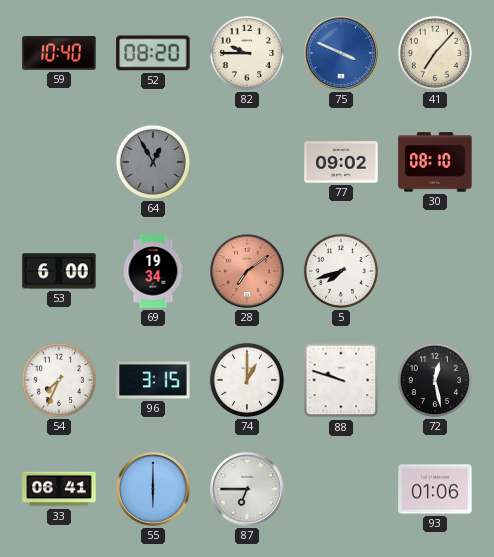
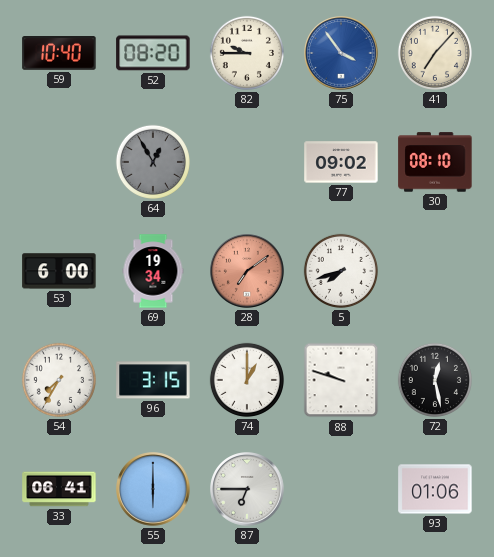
75: 3:49 -> 3:54
54: 7:34 -> 7:35
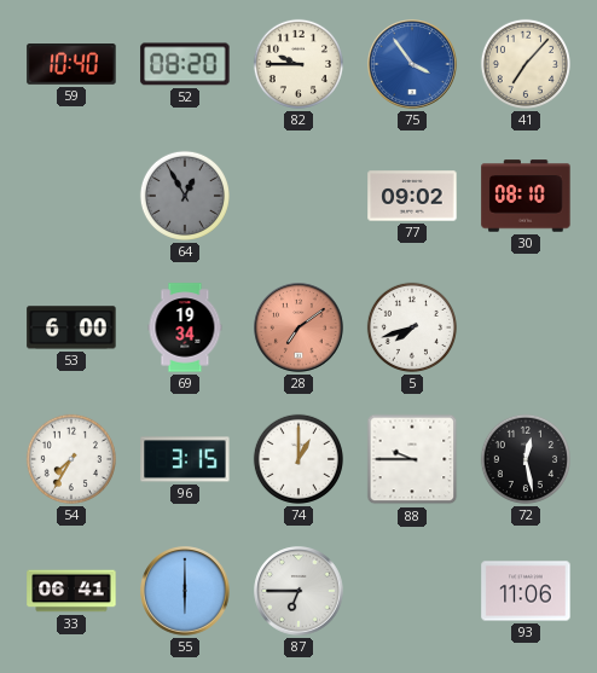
88: 9:48 -> 9:45
93: 01:06 -> 11:06
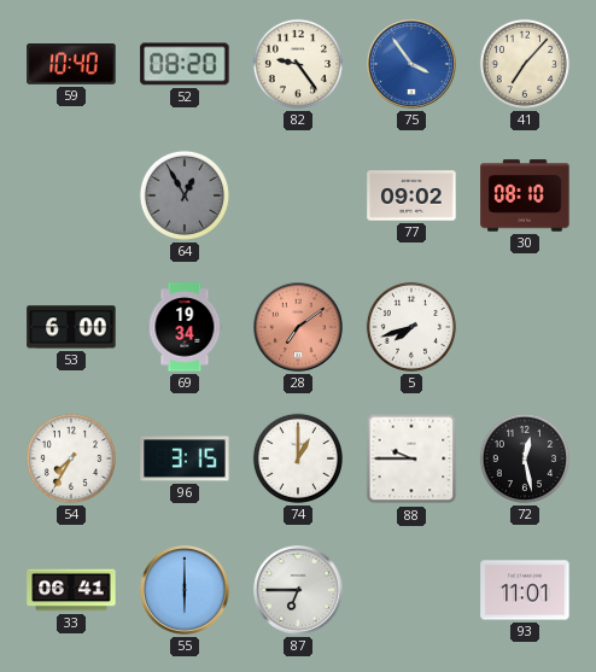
82: 9:45 -> 9:24
93: 11:06 -> 11:01
